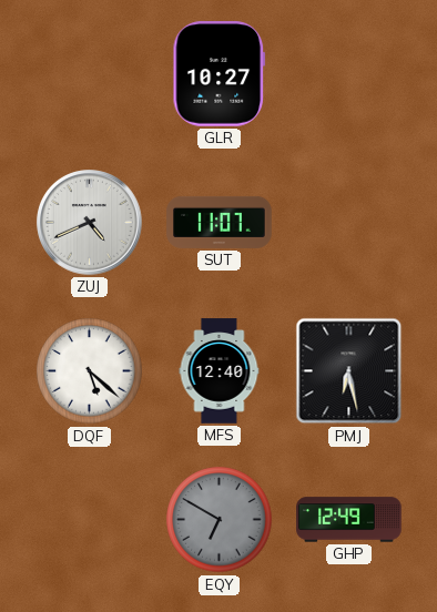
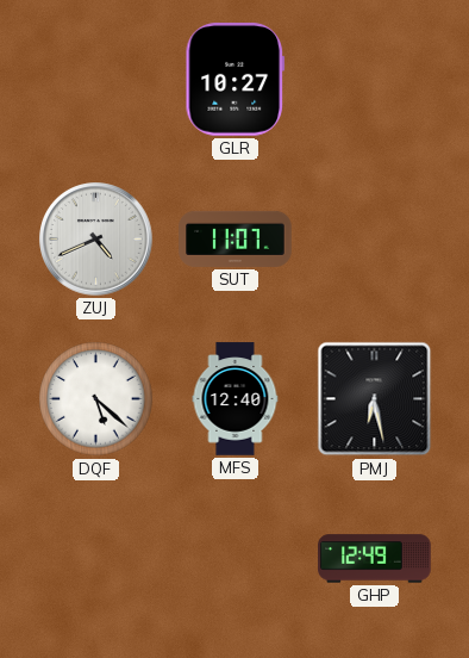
EQY: 6:50 -> none
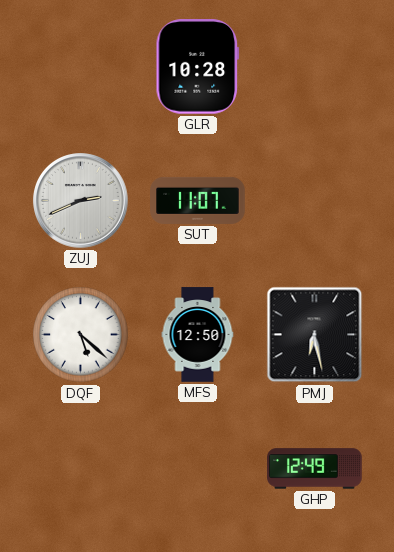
GLR: 10:27 -> 10:28
ZUJ: 4:41 -> 2:41
MFS: 12:40 -> 12:50
